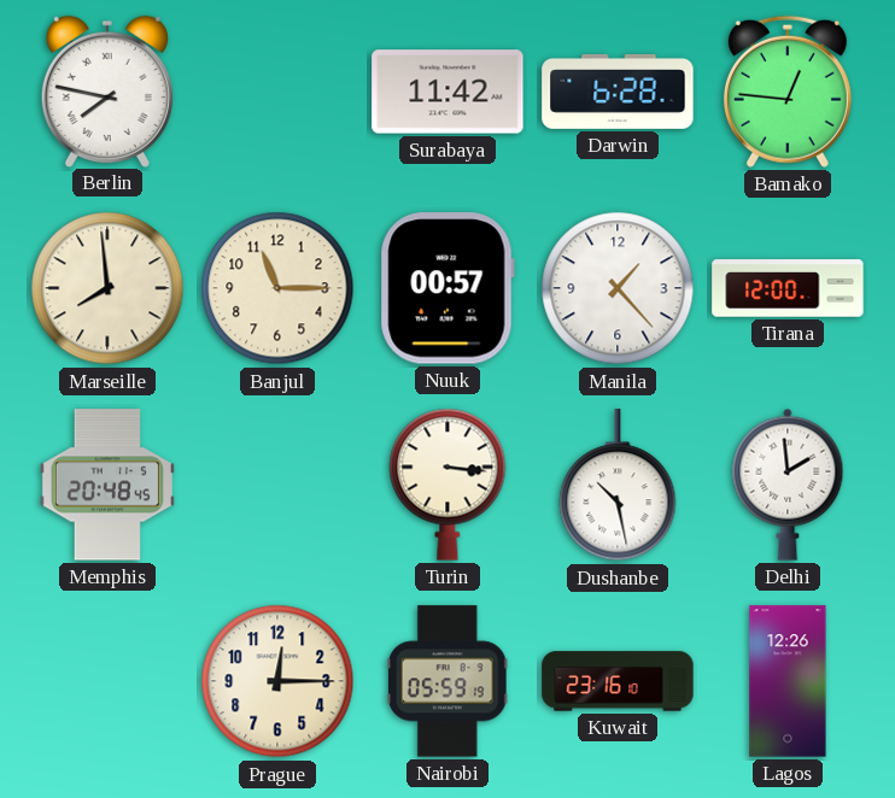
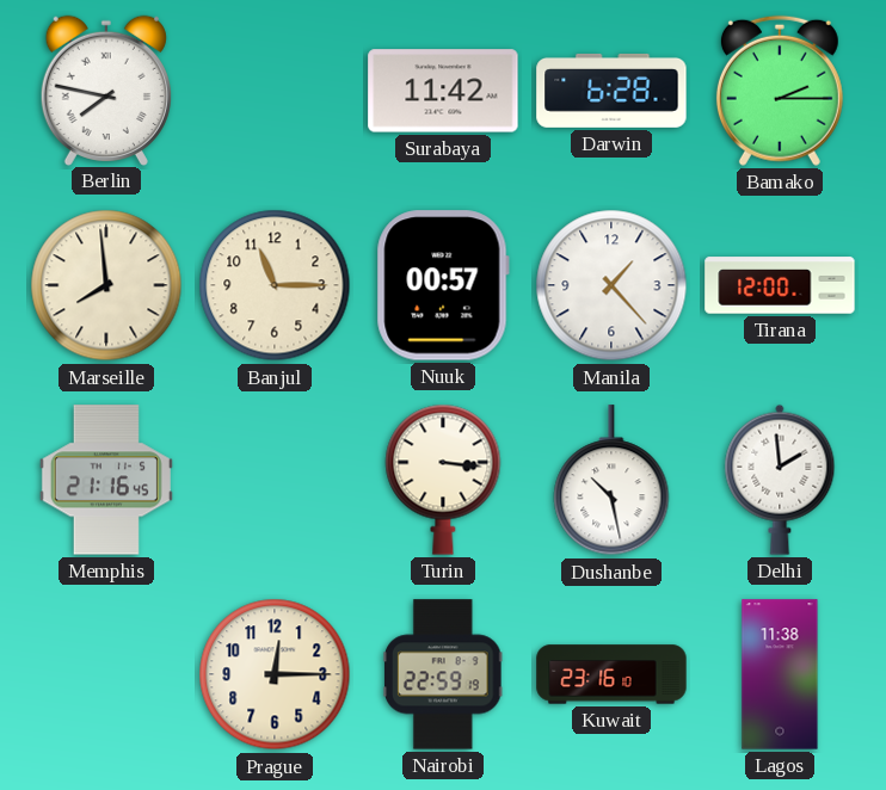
Bamako: 12:46 -> 2:15
Memphis: 20:48 -> 21:16
Nairobi: 05:59 -> 22:59
Lagos: 12:26 -> 11:38
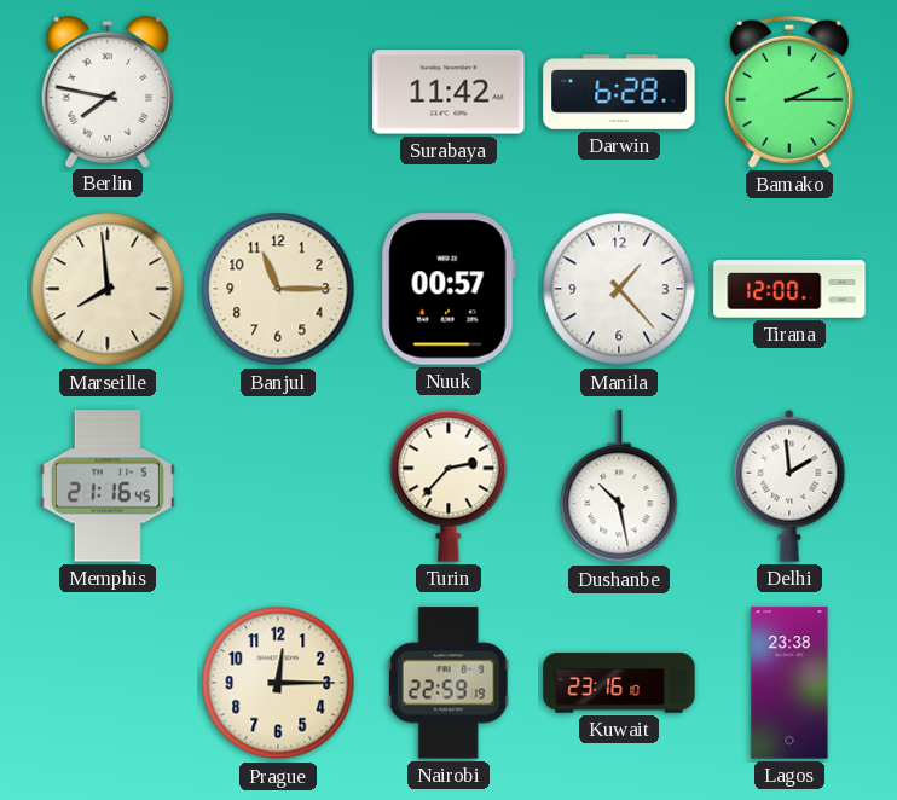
Turin: 3:16 -> 2:37
Lagos: 11:38 -> 23:38
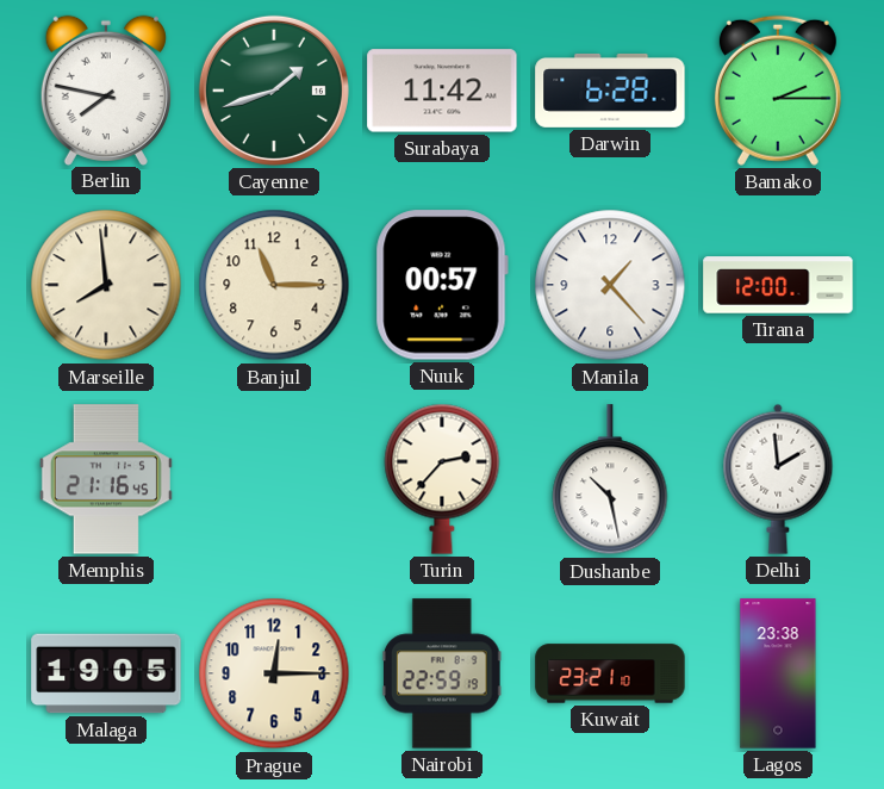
Cayenne: none -> 1:42
Malaga: none -> 19:05
Kuwait: 23:16 -> 23:21
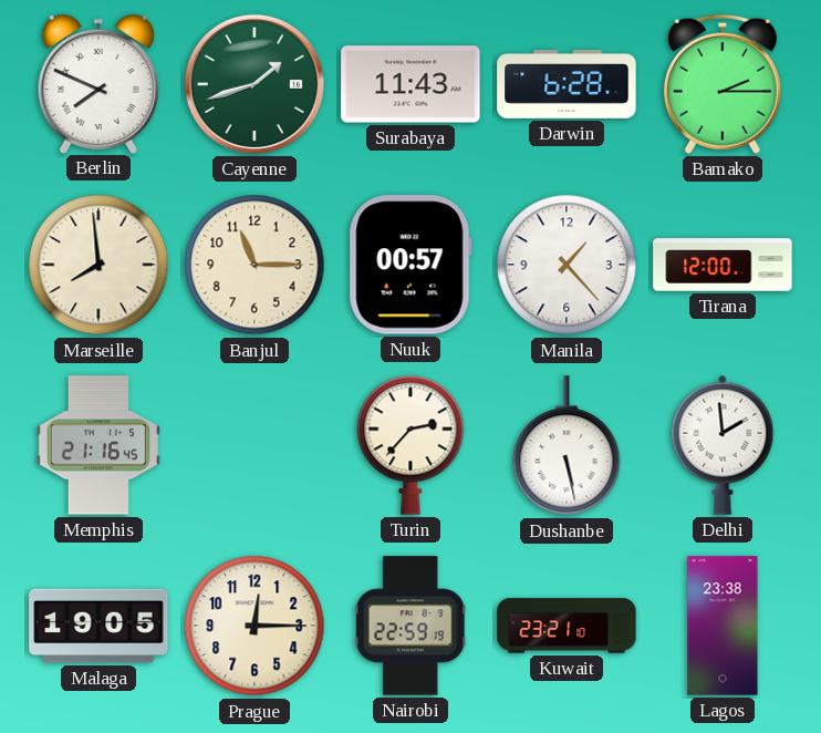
Berlin: 7:47 -> 7:49
Surabaya: 11:42 -> 11:43
Dushanbe: 10:28 -> 5:28
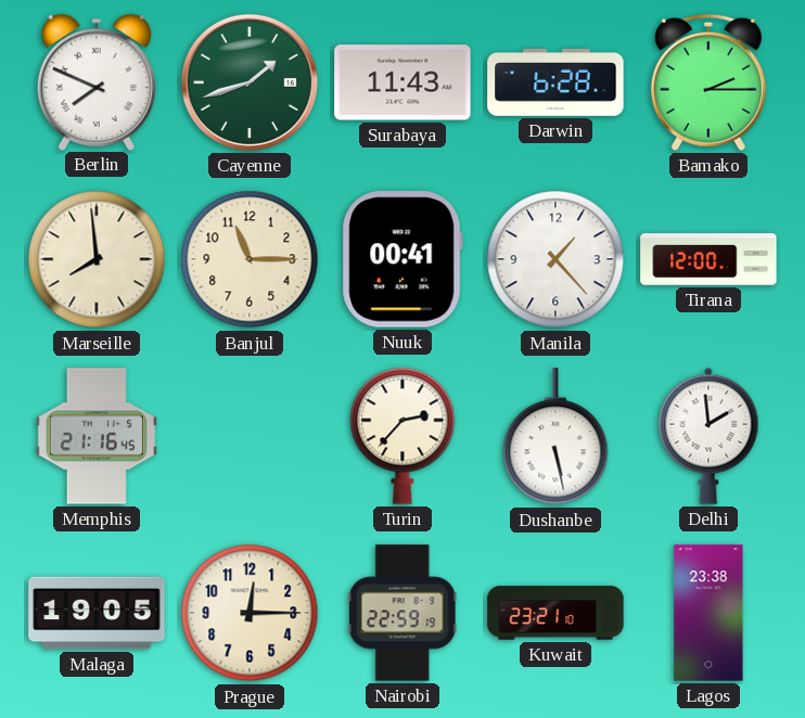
Nuuk: 00:57 -> 00:41
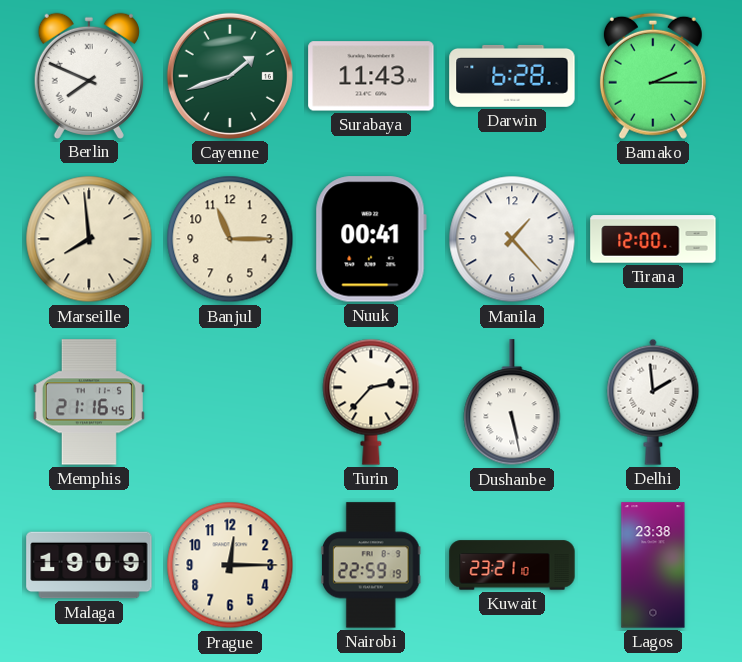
Malaga: 19:05 -> 19:09
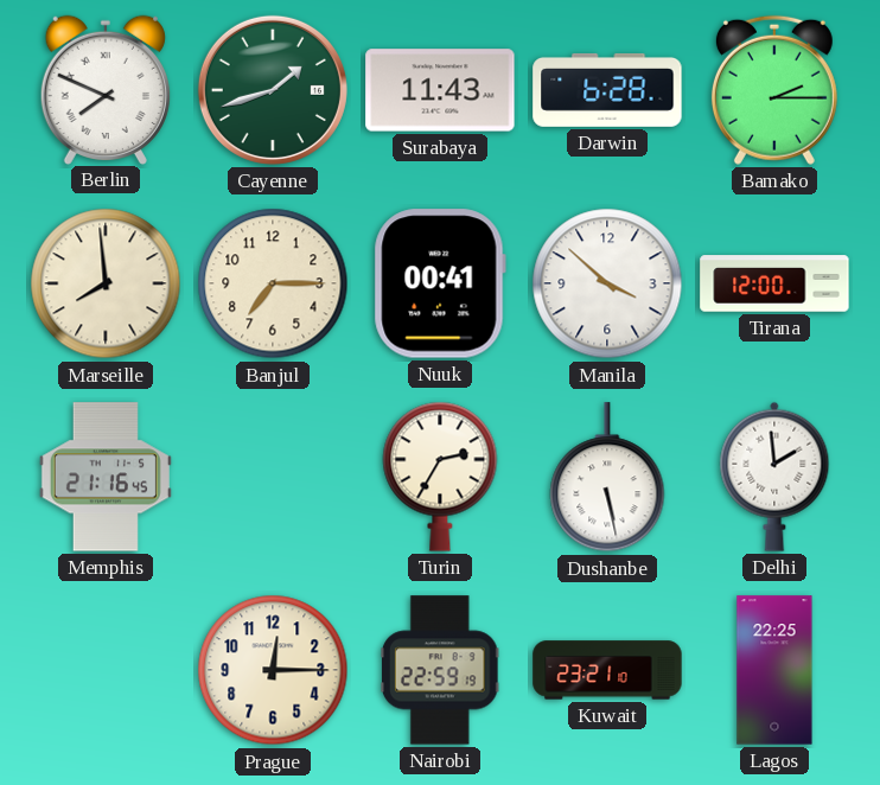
Banjul: 11:15 -> 7:15
Manila: 1:23 -> 3:52
Turin: 2:37 -> 2:35
Malaga: 19:09 -> none
Lagos: 23:38 -> 22:25
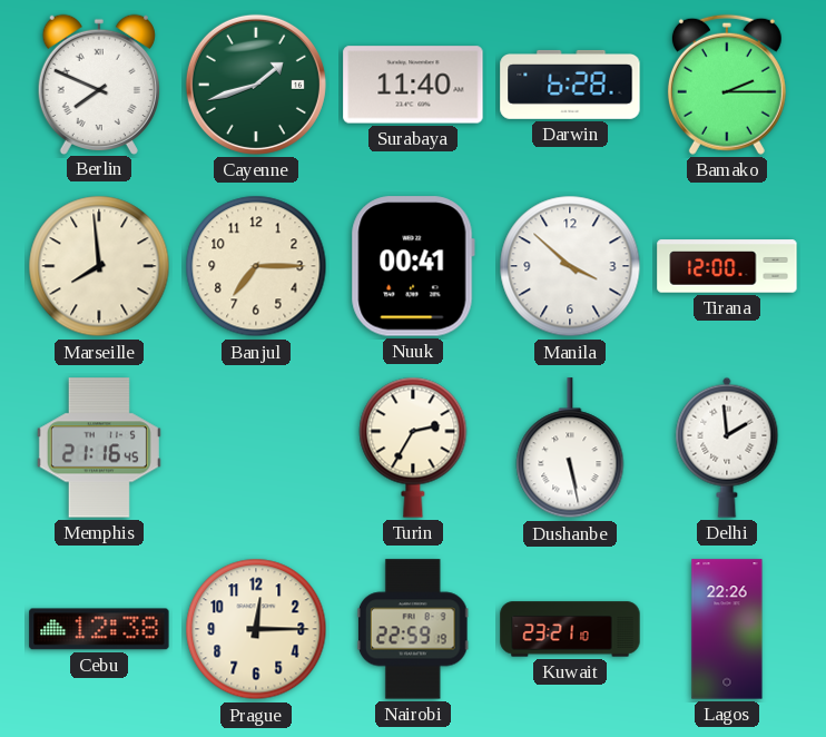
Surabaya: 11:43 -> 11:40
Cebu: none -> 12:38
Lagos: 22:25 -> 22:26
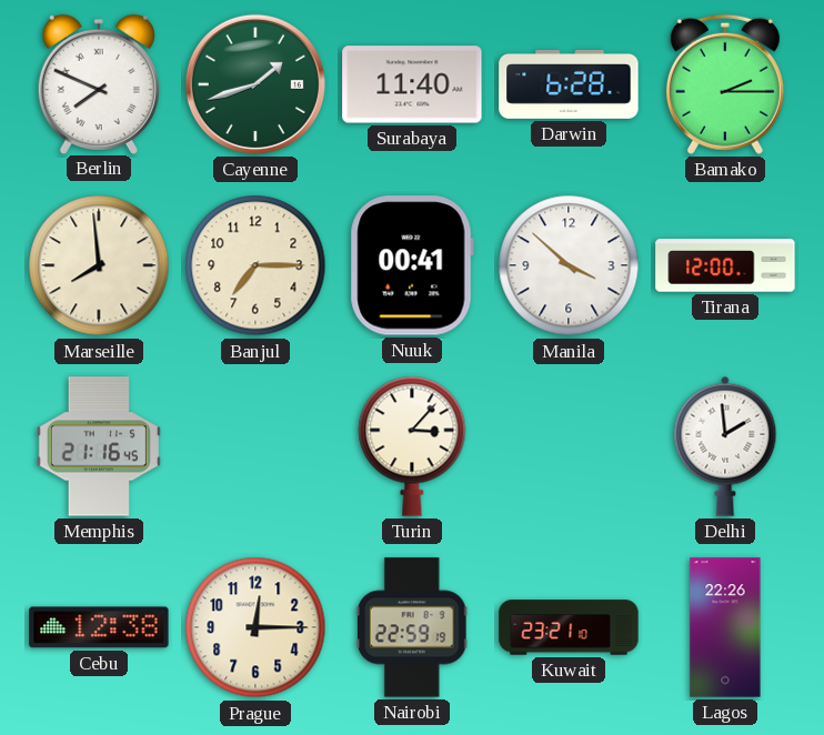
Turin: 2:35 -> 3:07
Dushanbe: 5:28 -> none
